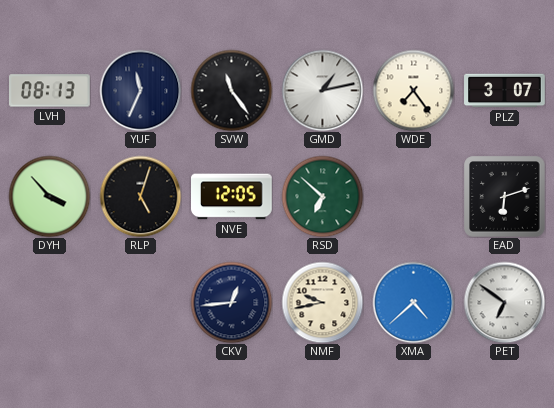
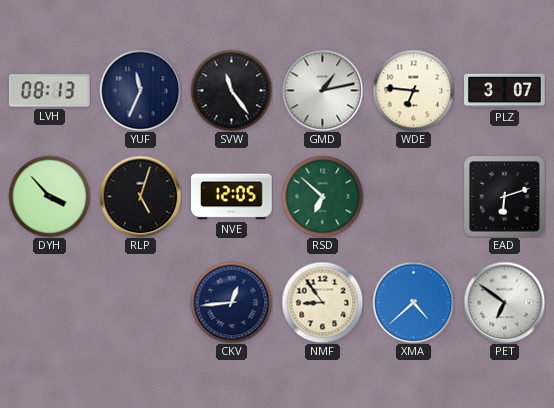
WDE: 7:24 -> 6:46
NMF: 9:43 -> 8:54
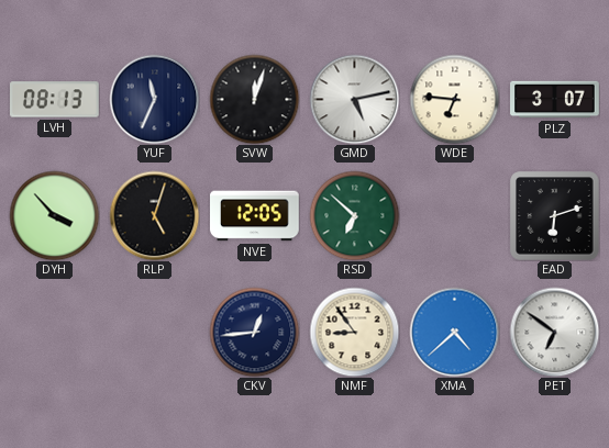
SVW: 11:24 -> 12:03
GMD: 1:13 -> 5:13
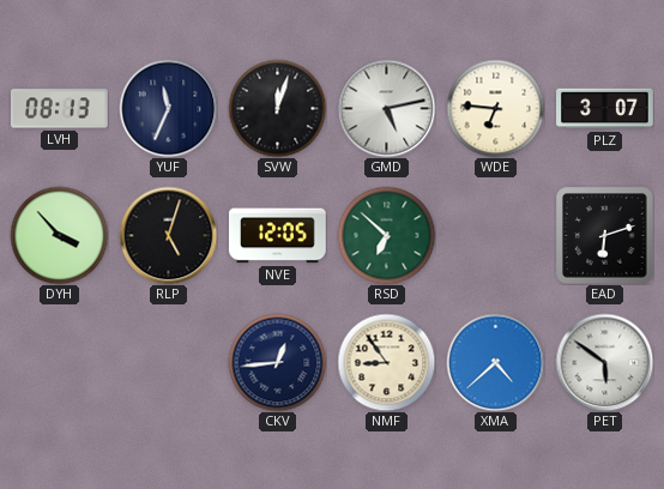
PET: 6:51 -> 5:51
